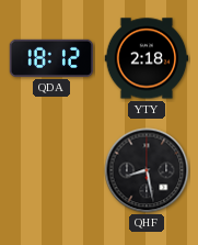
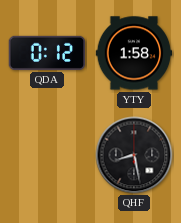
QDA: 18:12 -> 0:12
YTY: 2:18 -> 1:58
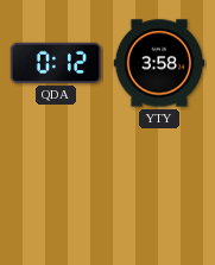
YTY: 1:58 -> 3:58
QHF: 8:28 -> none
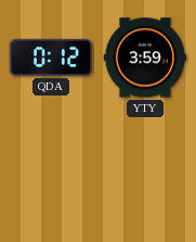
YTY: 3:58 -> 3:59
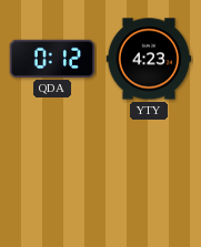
YTY: 3:59 -> 4:23
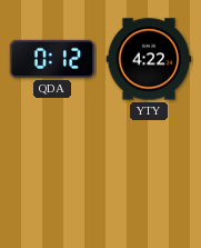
YTY: 4:23 -> 4:22
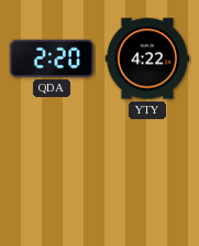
QDA: 0:12 -> 2:20
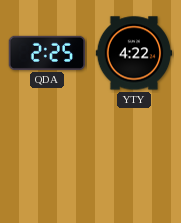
QDA: 2:20 -> 2:25
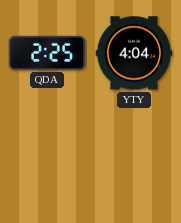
YTY: 4:22 -> 4:04
